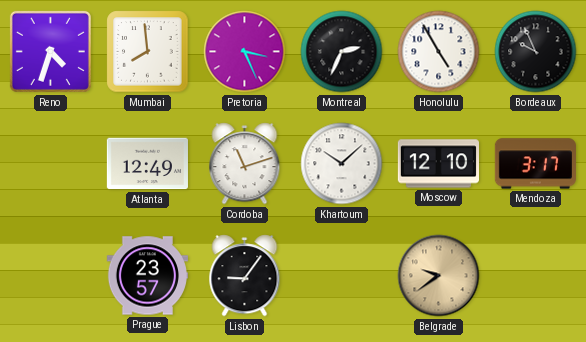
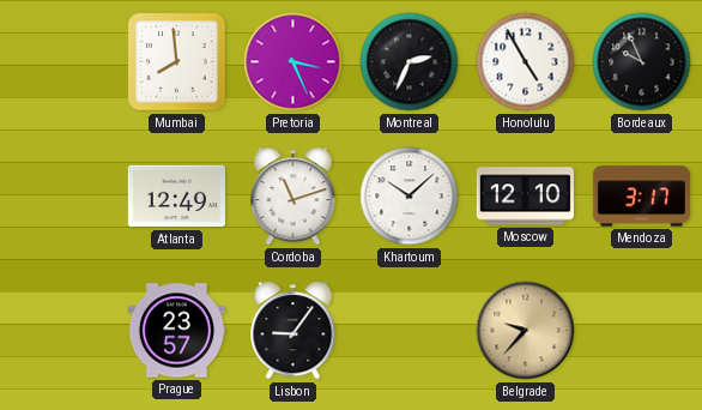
Reno: 4:33 -> none
Belgrade: 9:39 -> 9:37
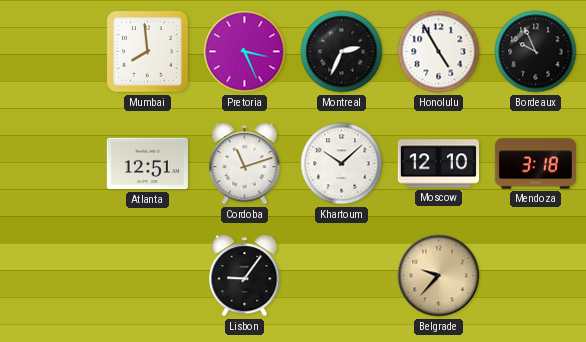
Atlanta: 12:49 -> 12:51
Mendoza: 3:17 -> 3:18
Prague: 23:57 -> none
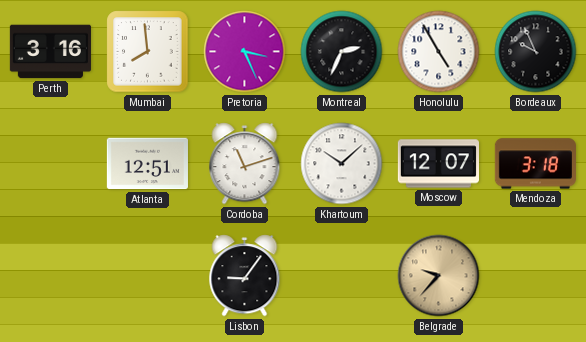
Perth: none -> 3:16
Moscow: 12:10 -> 12:07
